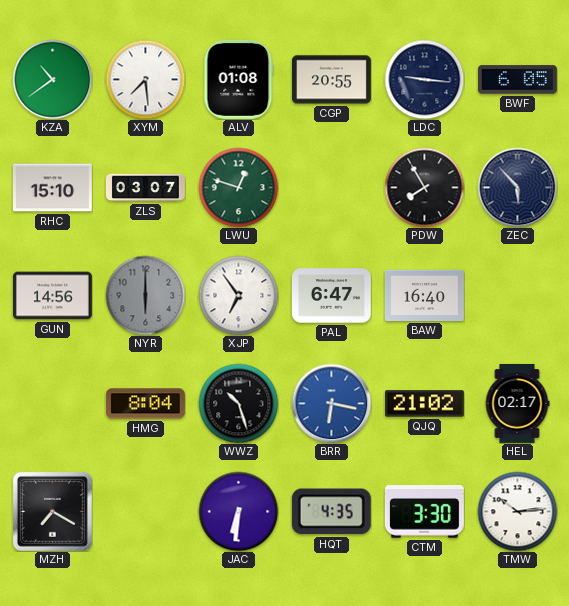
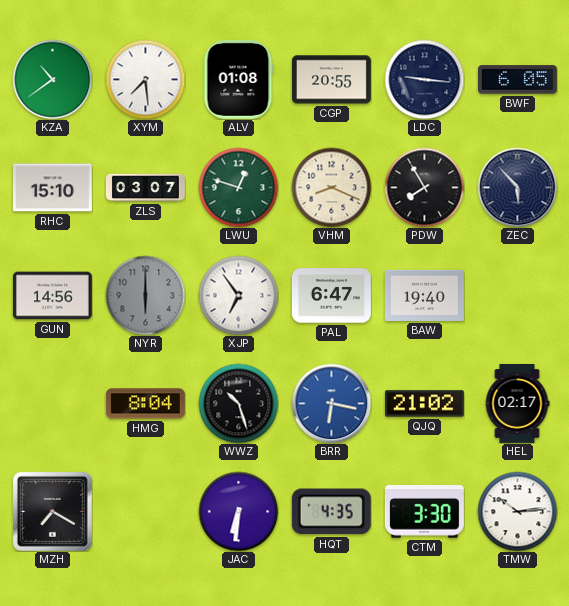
VHM: none -> 8:19
BAW: 16:40 -> 19:40
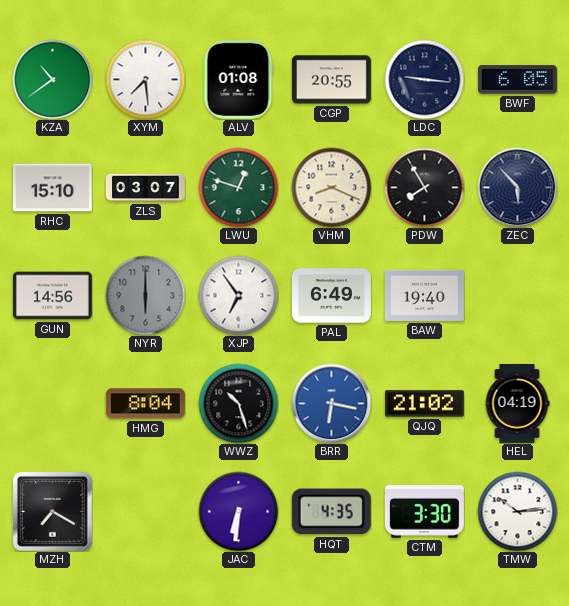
PAL: 6:47 -> 6:49
HEL: 02:17 -> 04:19
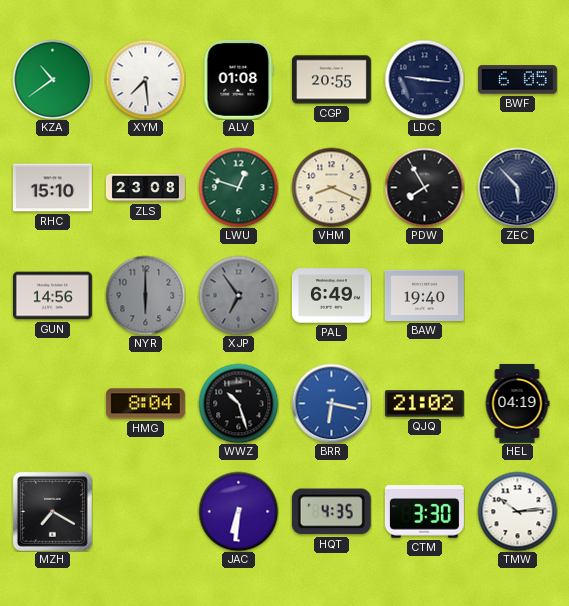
ZLS: 03:07 -> 23:08
XJP dial: white -> grey
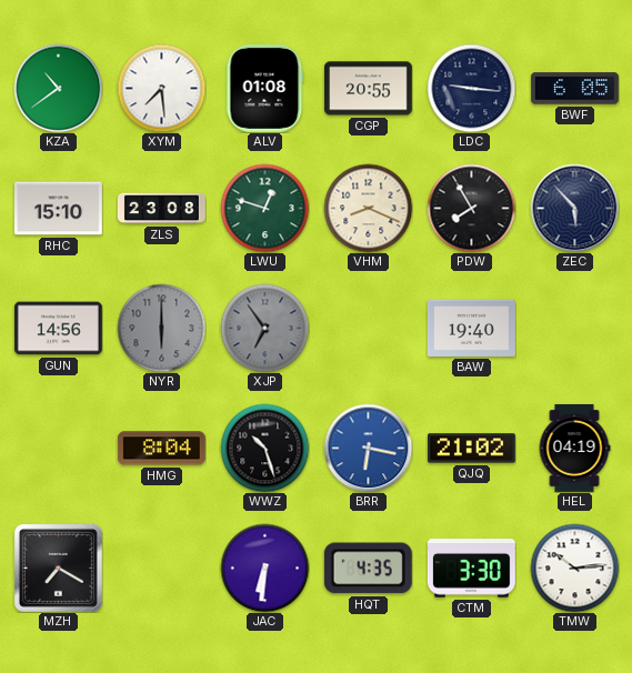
PAL: 6:49 -> none
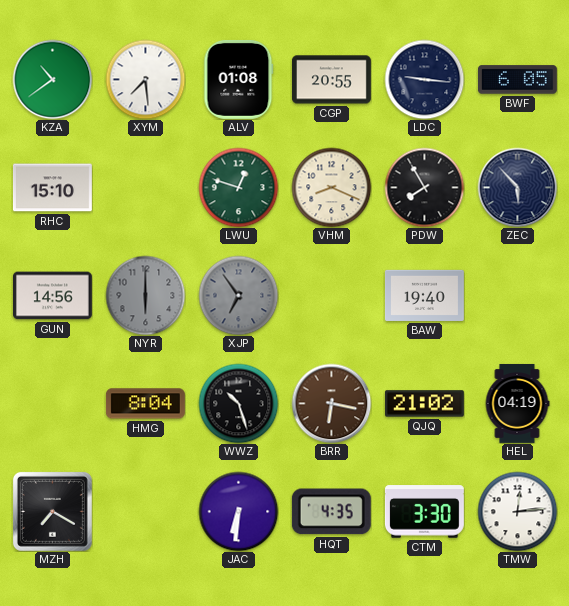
ZLS: 23:08 -> none
BRR dial: blue -> brown
TMW: 10:14 -> 12:14
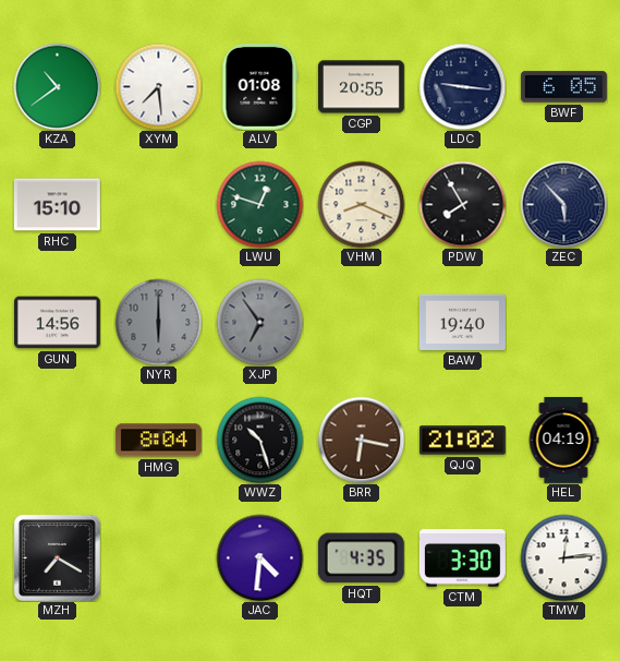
JAC: 6:31 -> 4:31
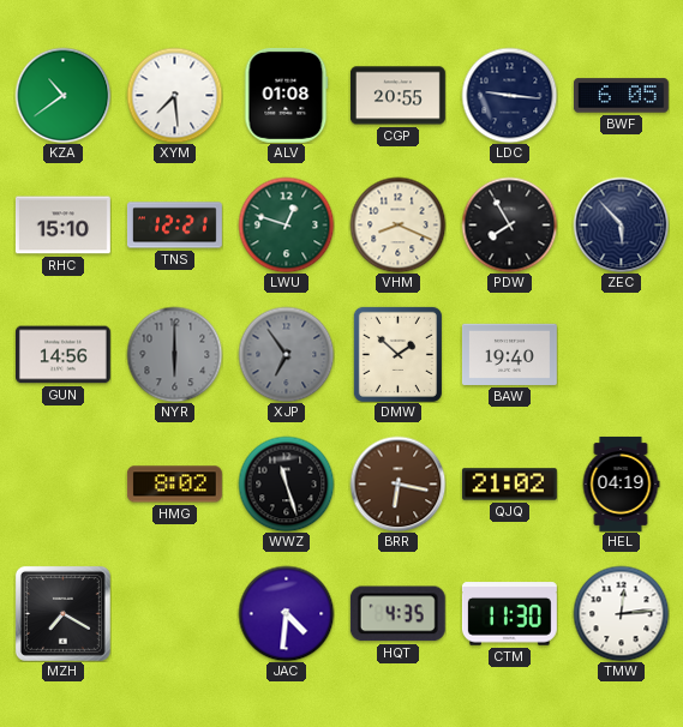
TNS: none -> 12:21
DMW: none -> 1:52
HMG: 8:04 -> 8:02
WWZ: 10:27 -> 11:27
CTM: 3:30 -> 11:30
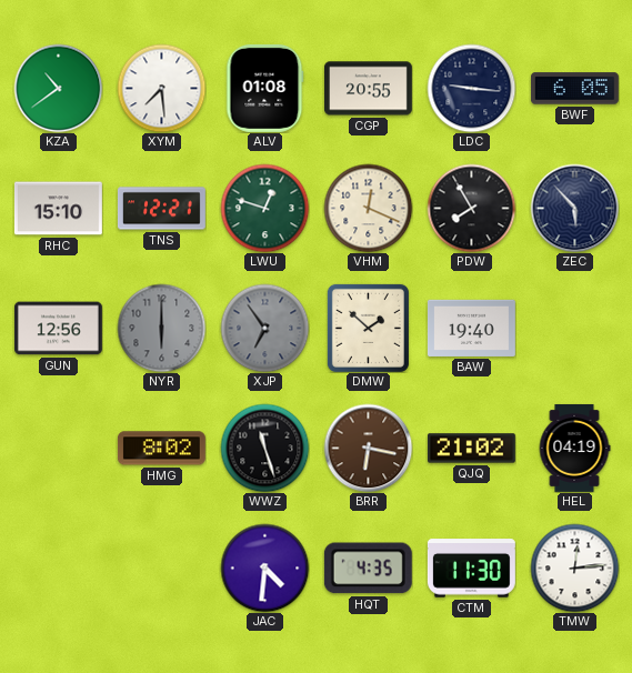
VHM: 8:19 -> 12:19
GUN: 14:56 -> 12:56
MZH: 7:20 -> none
